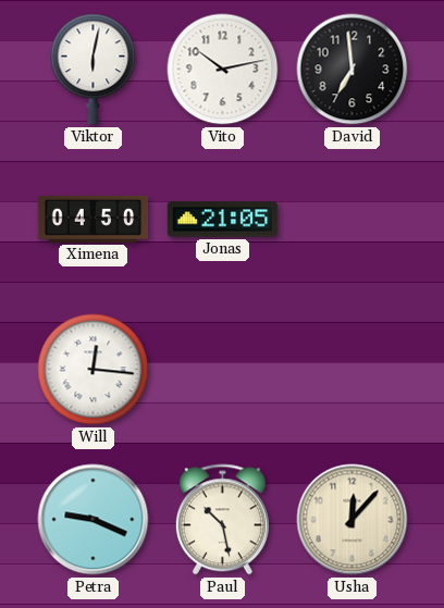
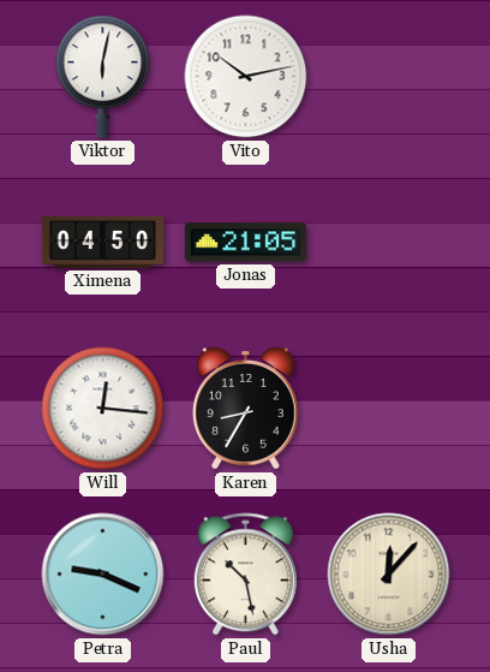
David: 6:59 -> none
Karen: none -> 8:35
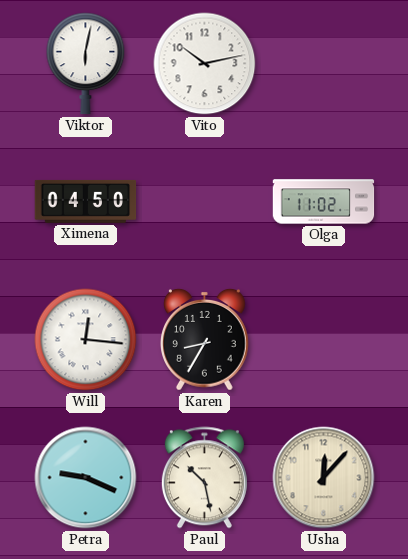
Jonas: 21:05 -> none
Olga: none -> 11:02
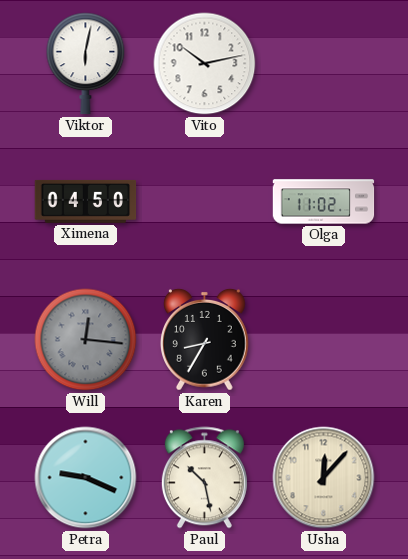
Will dial: white -> grey
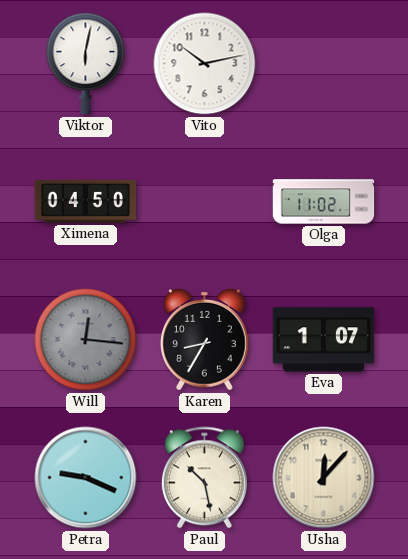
Eva: none -> 1:07
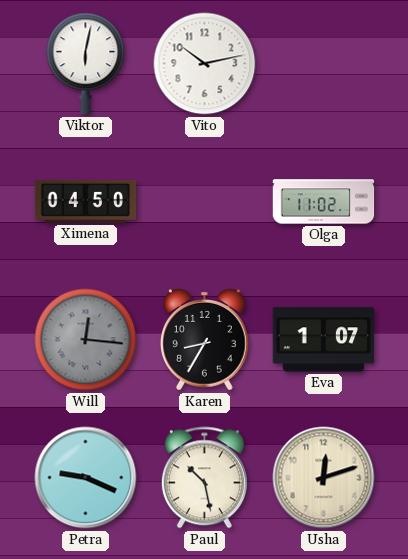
Usha: 12:07 -> 12:12
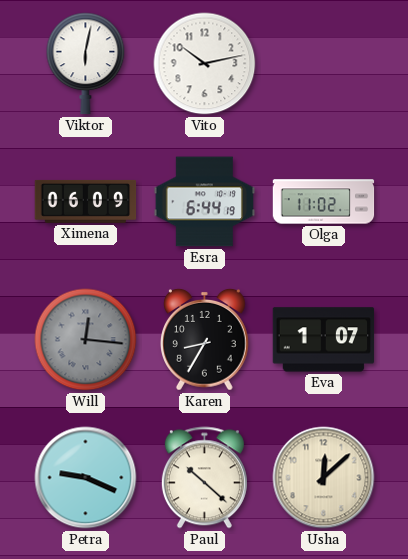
Ximena: 04:50 -> 06:09
Esra: none -> 6:44
Paul: 10:28 -> 10:22
Usha: 12:12 -> 12:08
